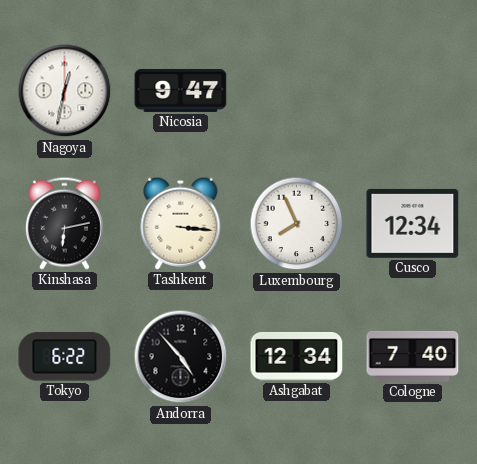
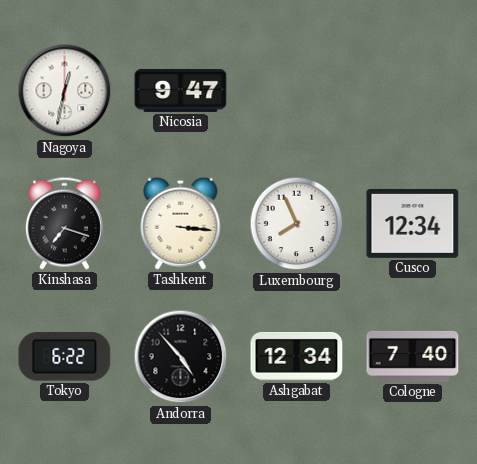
Kinshasa: 6:13 -> 7:18
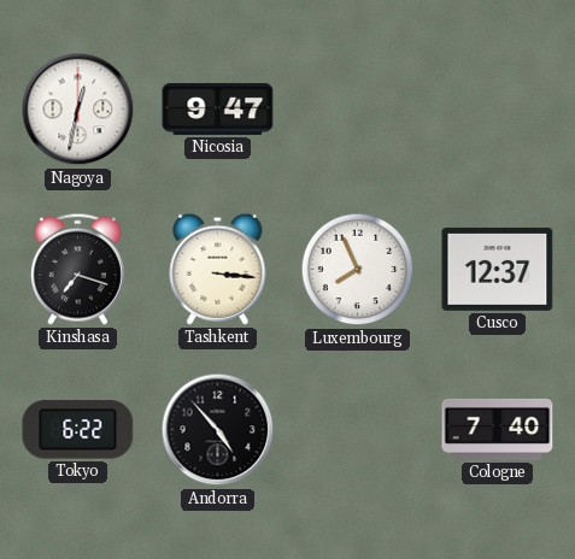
Cusco: 12:34 -> 12:37
Ashgabat: 12:34 -> none
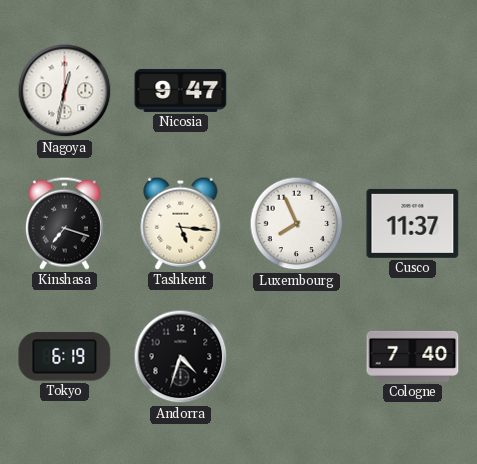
Tashkent: 3:16 -> 5:16
Cusco: 12:37 -> 11:37
Tokyo: 6:22 -> 6:19
Andorra: 4:53 -> 4:33
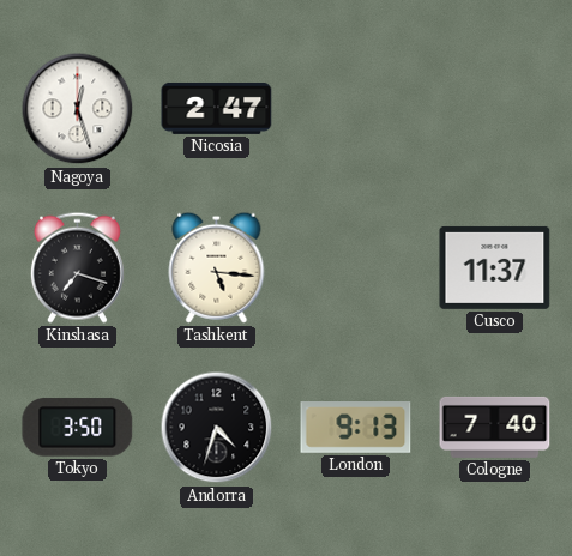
Nagoya: 12:32 -> 12:27
Nicosia: 9:47 -> 2:47
Luxembourg: 7:56 -> none
Tokyo: 6:19 -> 3:50
London: none -> 9:13
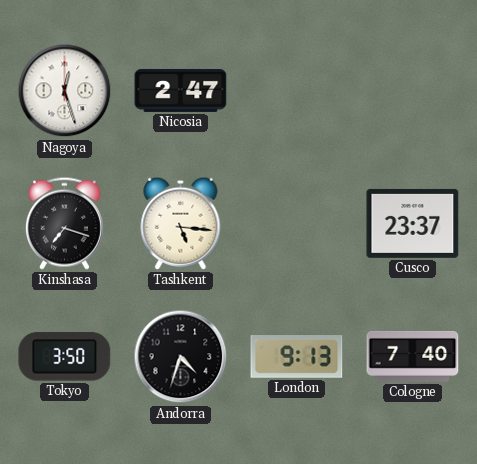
Cusco: 11:37 -> 23:37
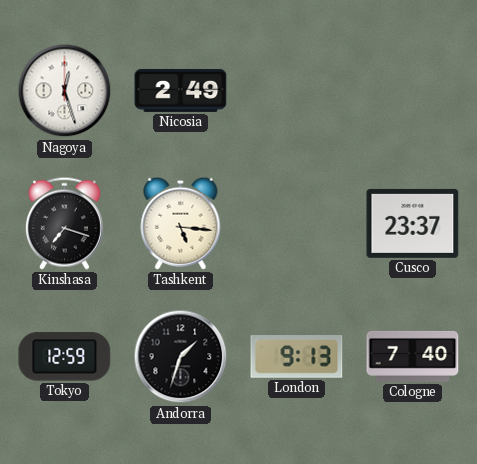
Nicosia: 2:47 -> 2:49
Tokyo: 3:50 -> 12:59
Andorra: 4:33 -> 1:33
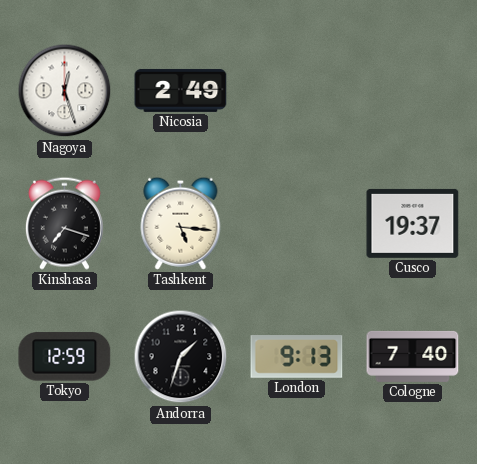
Cusco: 23:37 -> 19:37
